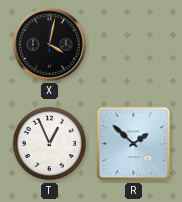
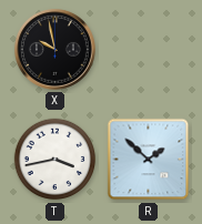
X: 4:02 -> 9:58
T: 12:56 -> 3:43
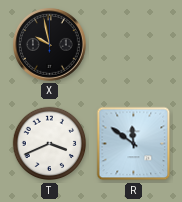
T: 3:43 -> 3:41
R: 1:52 -> 11:51
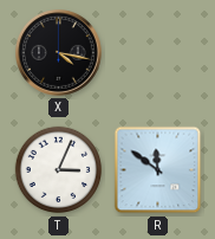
X: 9:58 -> 4:17
T: 3:41 -> 3:04
